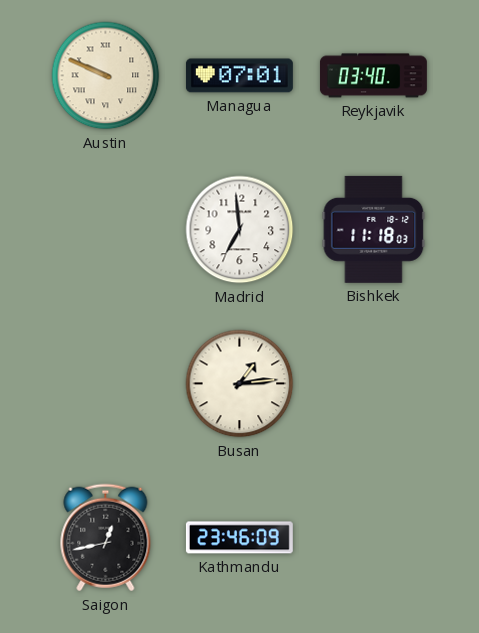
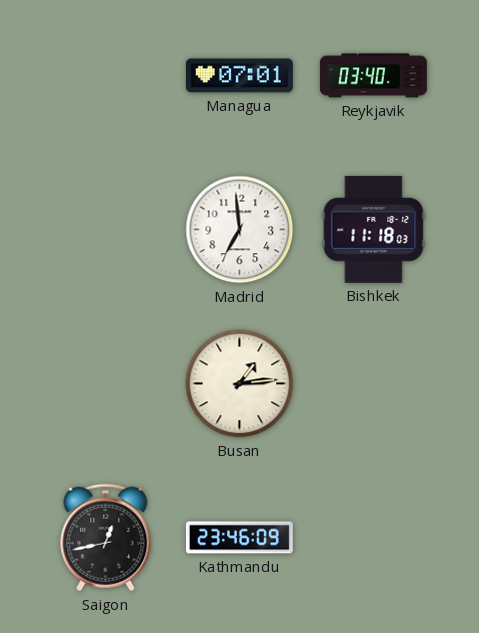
Austin: 9:49 -> none
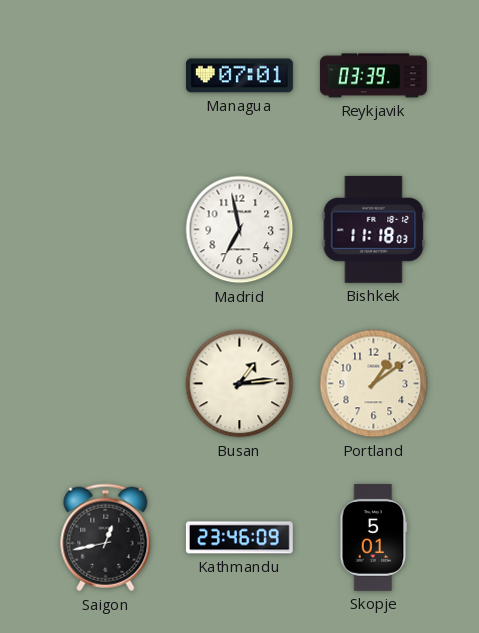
Reykjavik: 03:40 -> 03:39
Madrid: 6:59 -> 6:58
Portland: none -> 1:09
Skopje: none -> 5:01
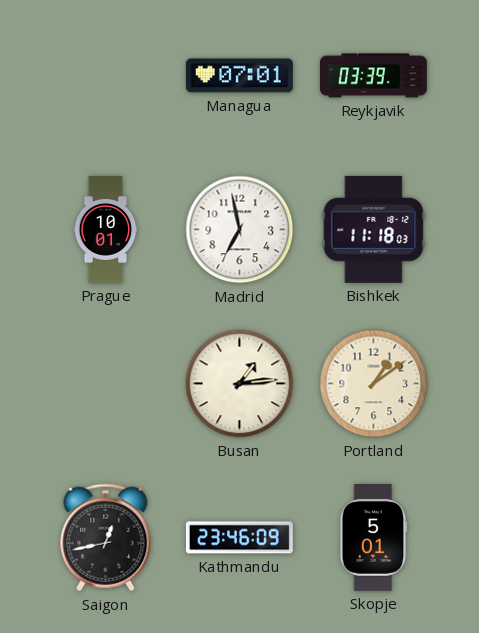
Prague: none -> 10:01
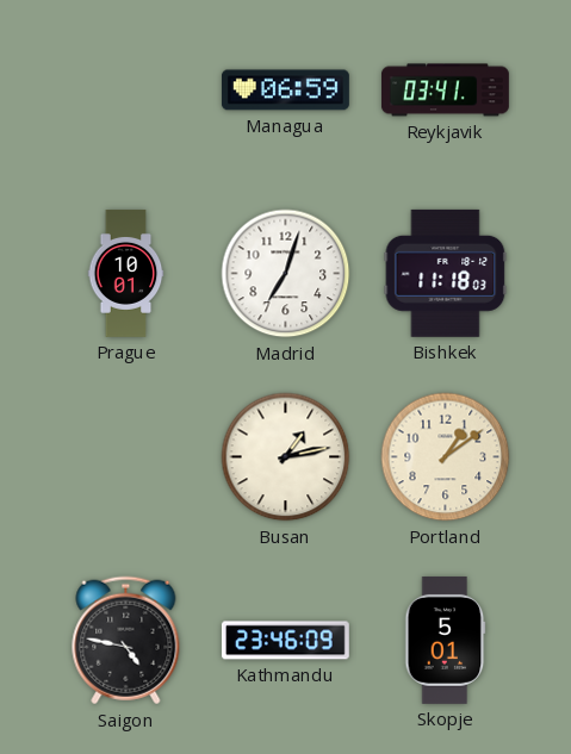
Managua: 07:01 -> 06:59
Reykjavik: 03:39 -> 03:41
Madrid: 6:58 -> 7:03
Busan: 1:14 -> 1:13
Saigon: 12:43 -> 4:47
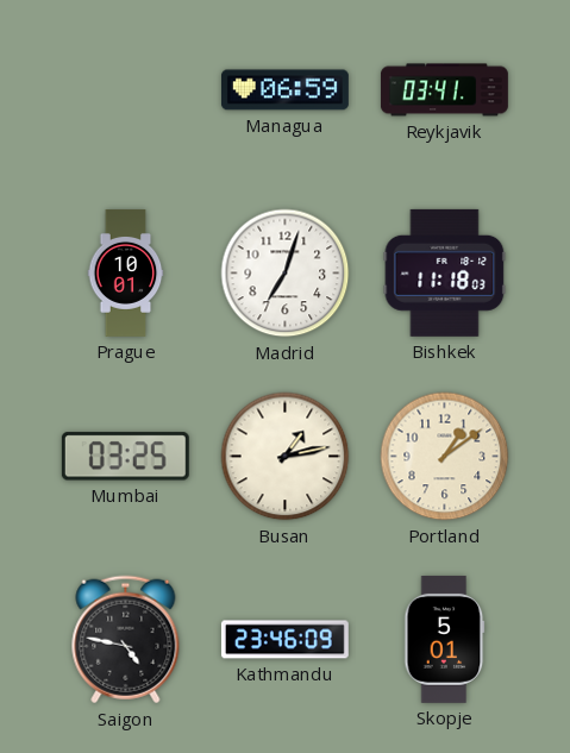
Mumbai: none -> 03:25
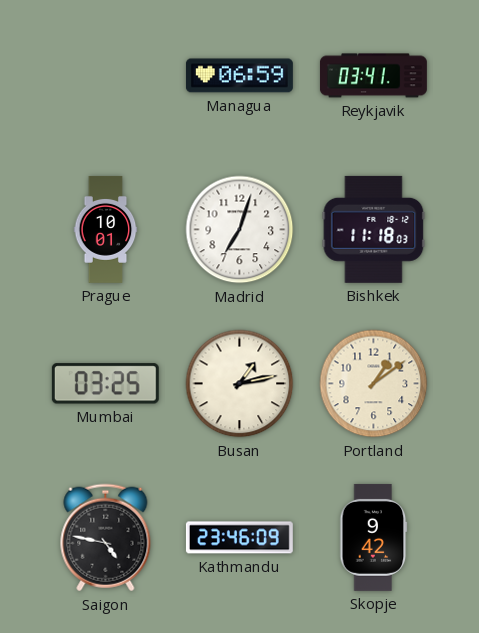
Skopje: 5:01 -> 9:42
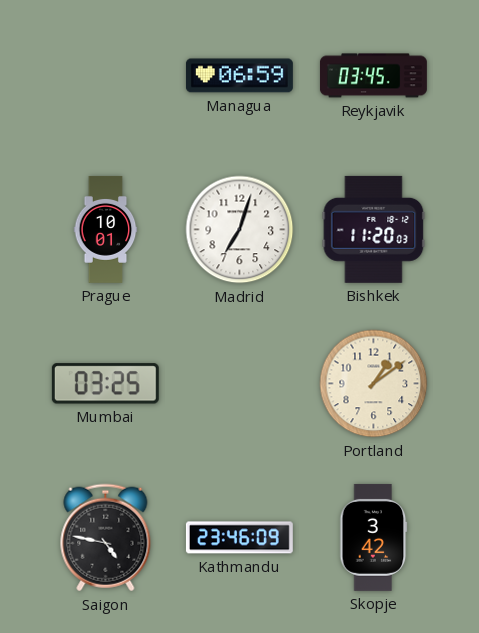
Reykjavik: 03:41 -> 03:45
Bishkek: 11:18 -> 11:20
Busan: 1:13 -> none
Skopje: 9:42 -> 3:42
